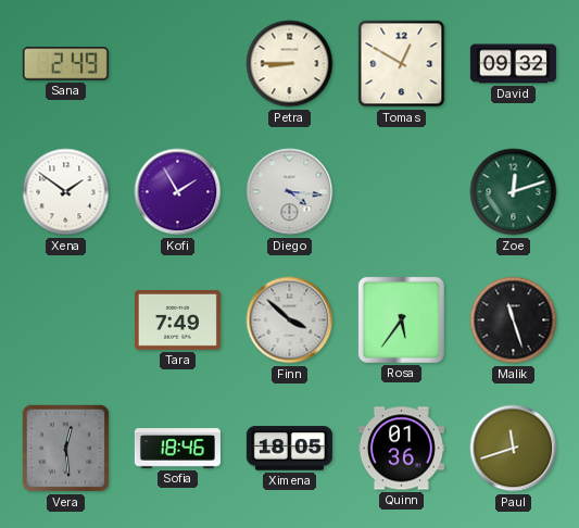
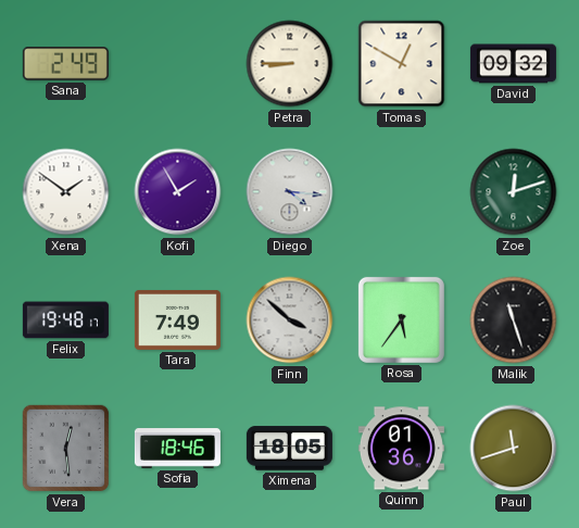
Felix: none -> 19:48
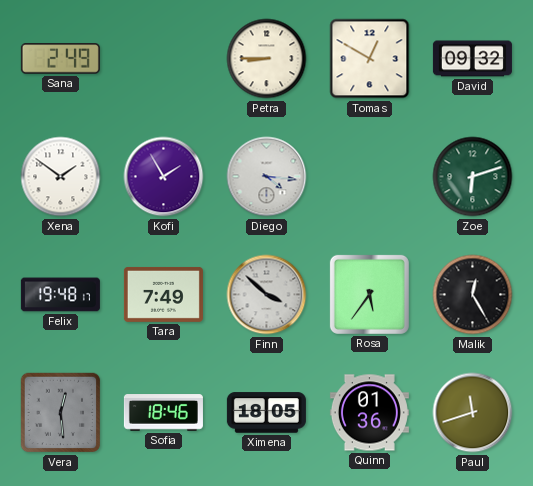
Zoe: 12:12 -> 6:12
Malik: 11:27 -> 12:25
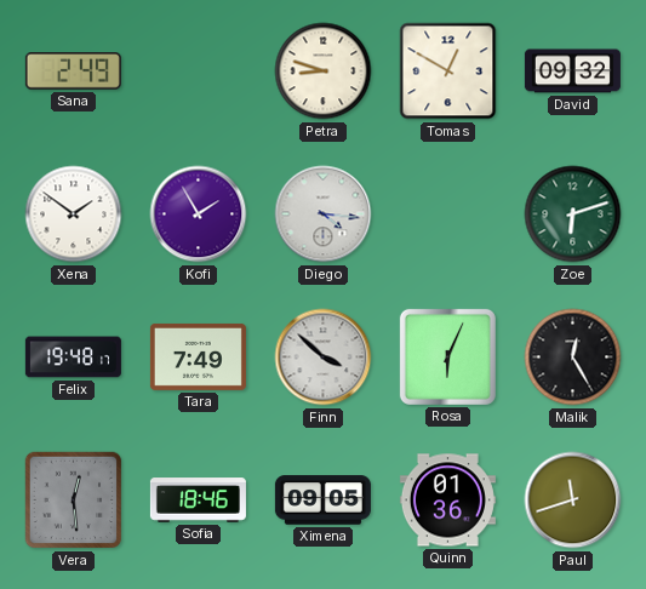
Petra: 8:45 -> 8:48
Rosa: 5:36 -> 6:04
Ximena: 18:05 -> 09:05
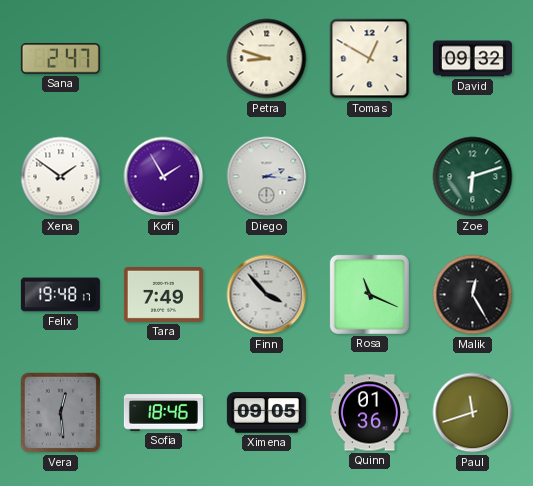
Sana: 2:49 -> 2:47
Diego: 4:16 -> 2:16
Finn: 3:52 -> 3:53
Rosa: 6:04 -> 11:19
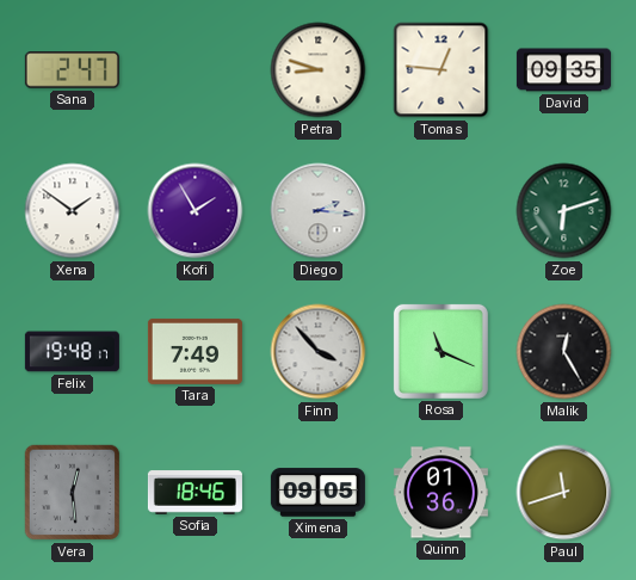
Tomas: 12:50 -> 12:46
David: 09:32 -> 09:35
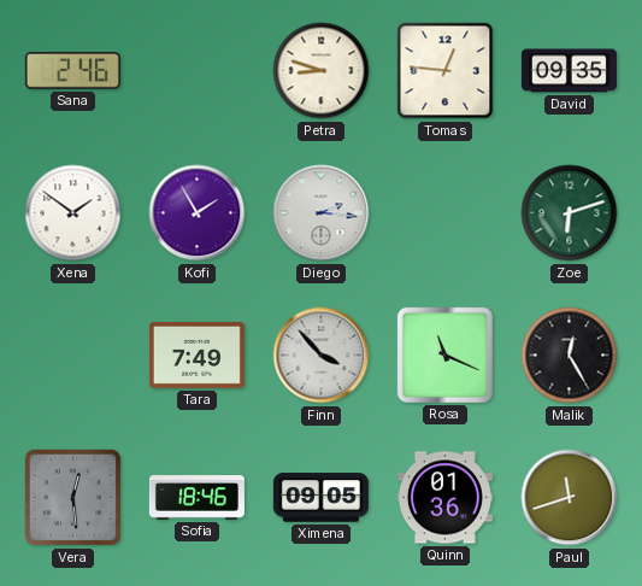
Sana: 2:47 -> 2:46
Felix: 19:48 -> none
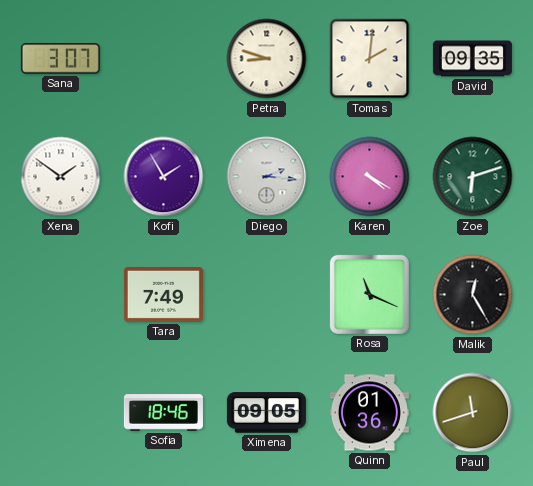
Sana: 2:46 -> 3:07
Tomas: 12:46 -> 2:01
Karen: none -> 4:20
Finn: 3:53 -> none
Vera: 12:29 -> none
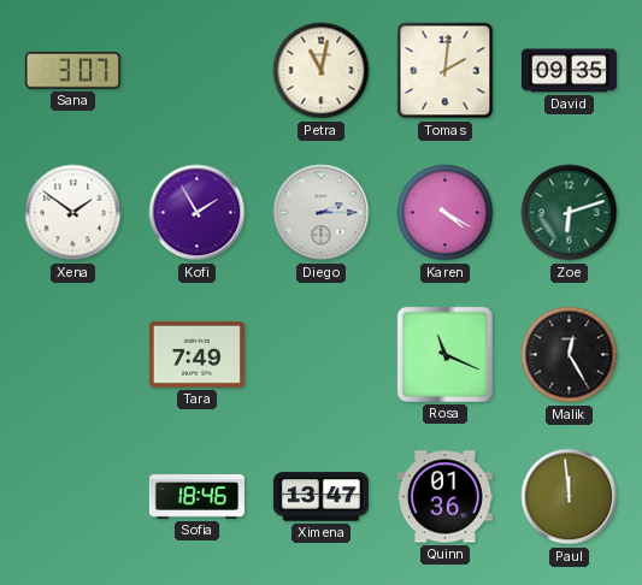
Petra: 8:48 -> 11:02
Diego: 2:16 -> 2:15
Ximena: 09:05 -> 13:47
Paul: 11:42 -> 11:59
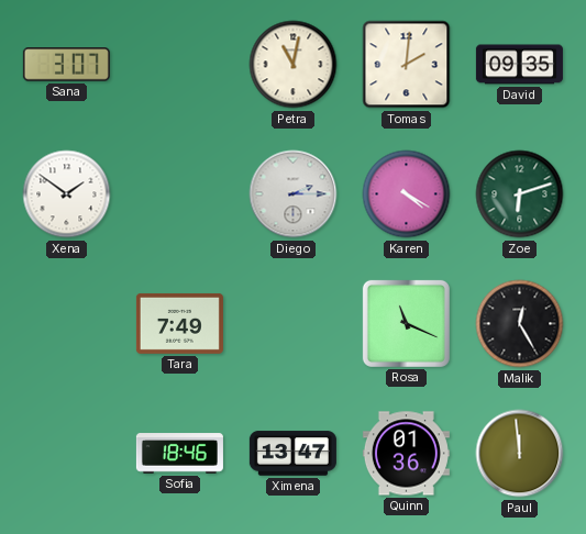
Kofi: 1:55 -> none
